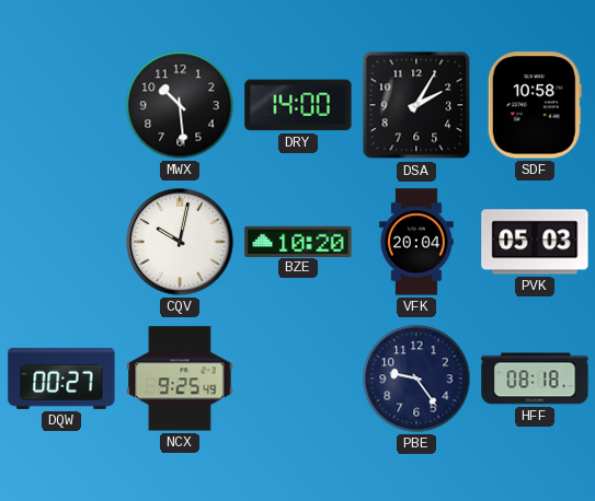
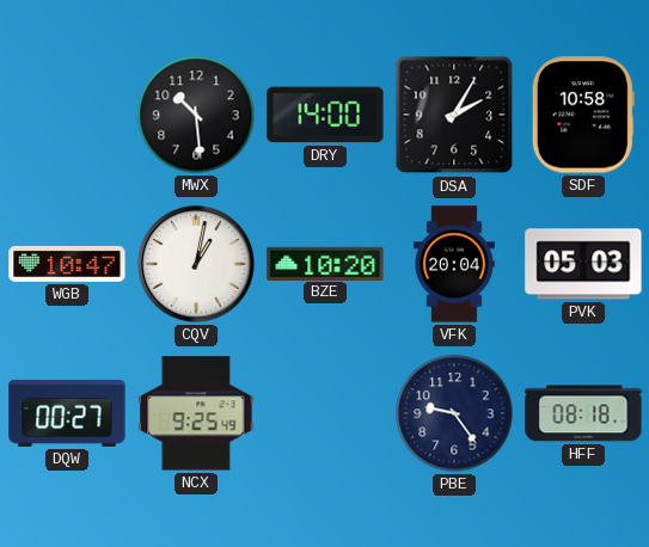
WGB: none -> 10:47
CQV: 10:02 -> 1:02
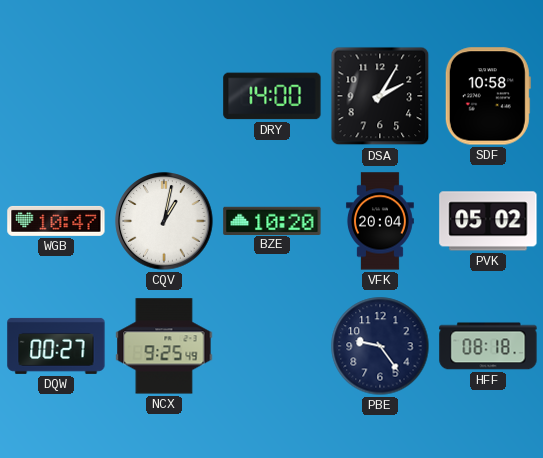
MWX: 10:29 -> none
PVK: 05:03 -> 05:02
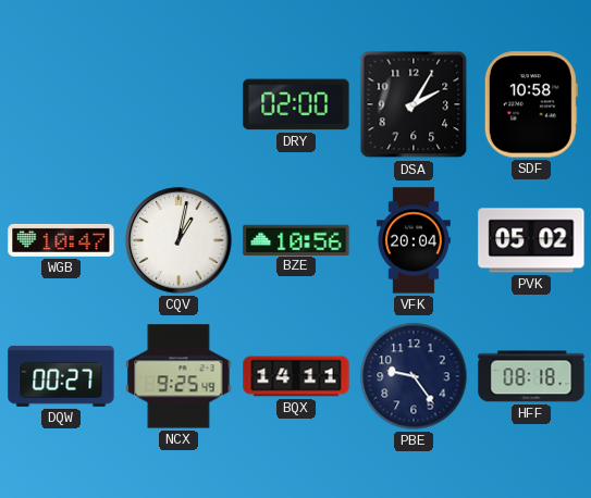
DRY: 14:00 -> 02:00
BZE: 10:20 -> 10:56
BQX: none -> 14:11
